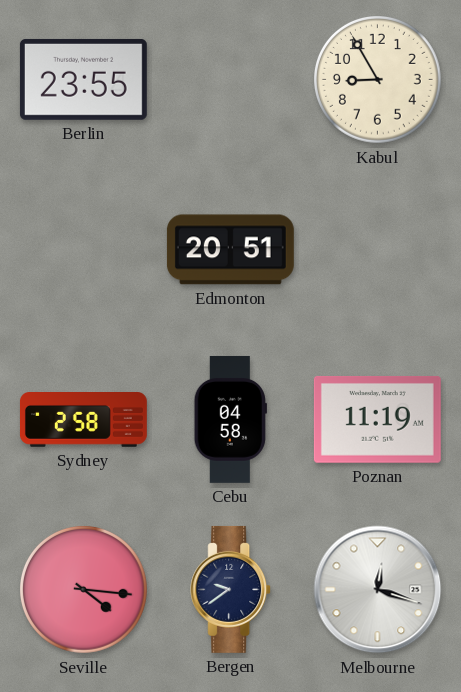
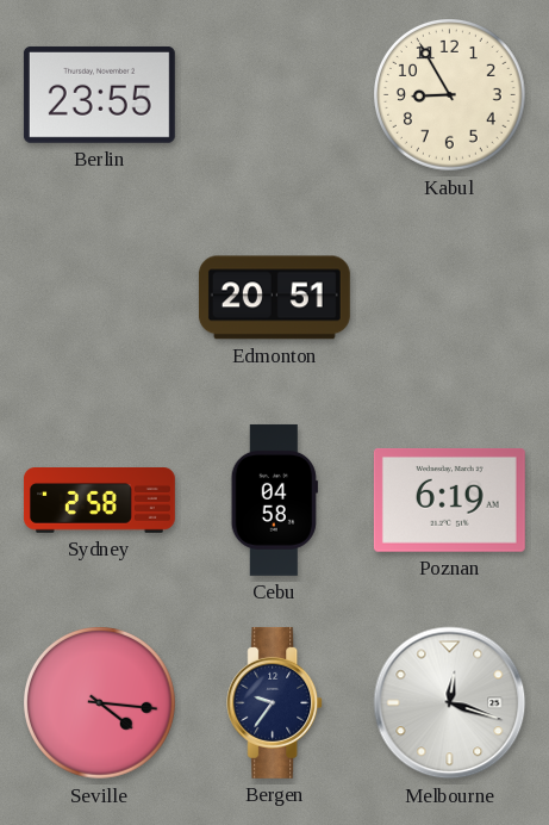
Poznan: 11:19 -> 6:19
Bergen: 9:39 -> 9:36
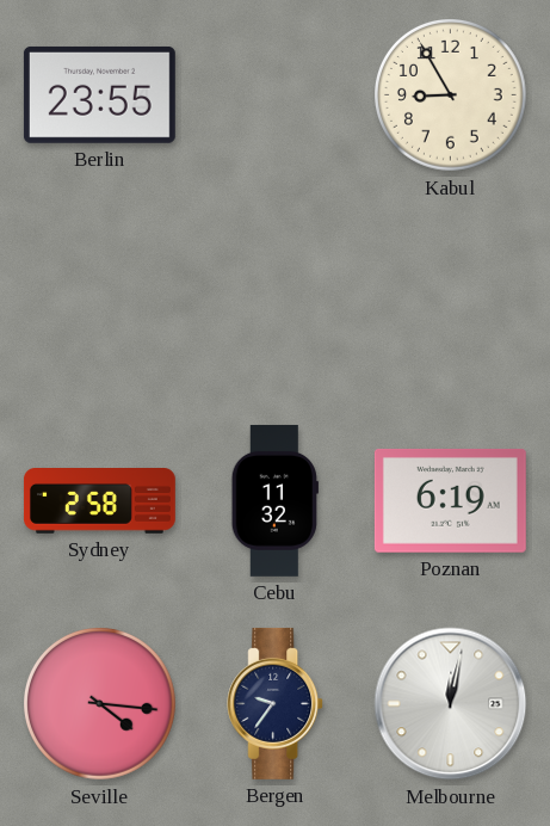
Edmonton: 20:51 -> none
Cebu: 04:58 -> 11:32
Melbourne: 12:18 -> 12:02
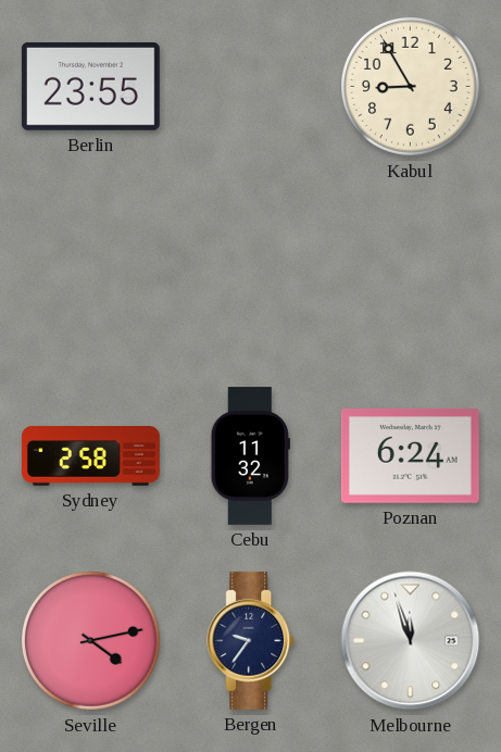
Poznan: 6:19 -> 6:24
Seville: 4:16 -> 4:13
Melbourne: 12:02 -> 11:57
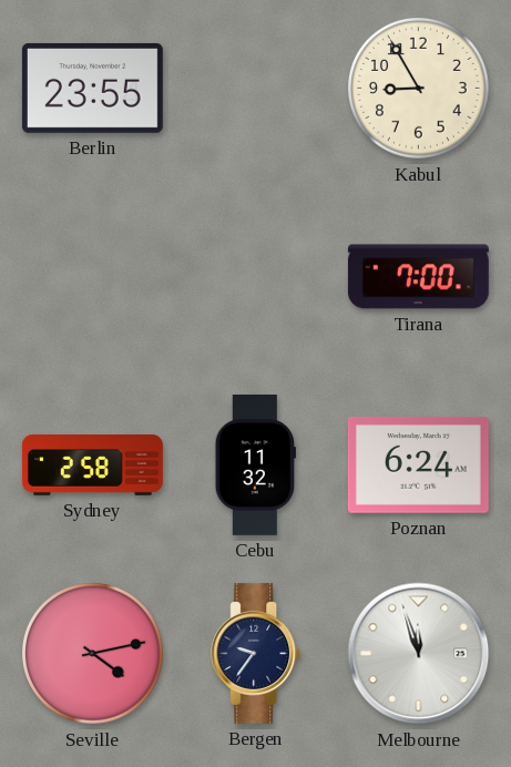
Tirana: none -> 7:00
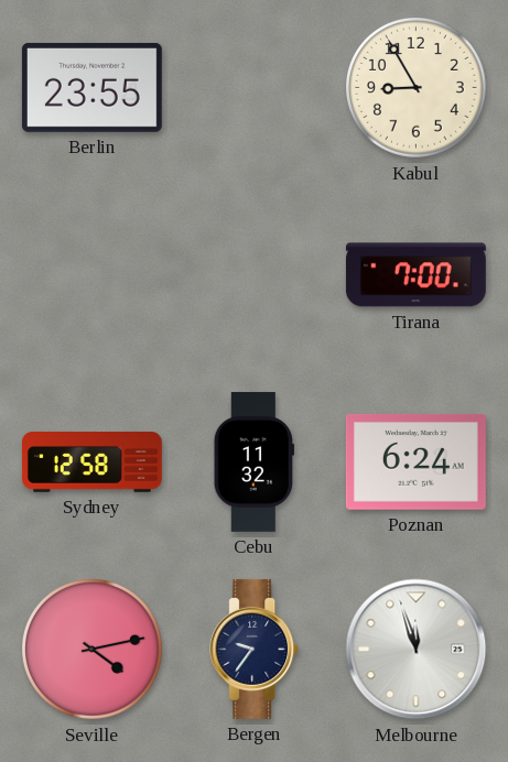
Sydney: 2:58 -> 12:58
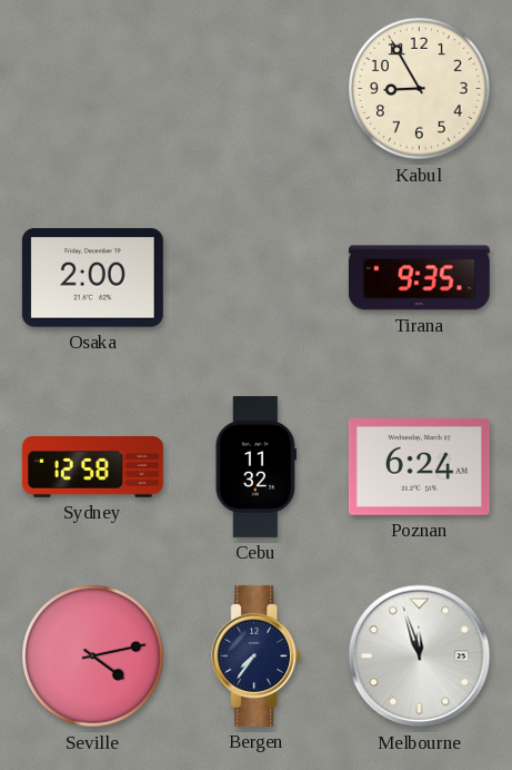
Berlin: 23:55 -> none
Osaka: none -> 2:00
Tirana: 7:00 -> 9:35
Bergen: 9:36 -> 7:36
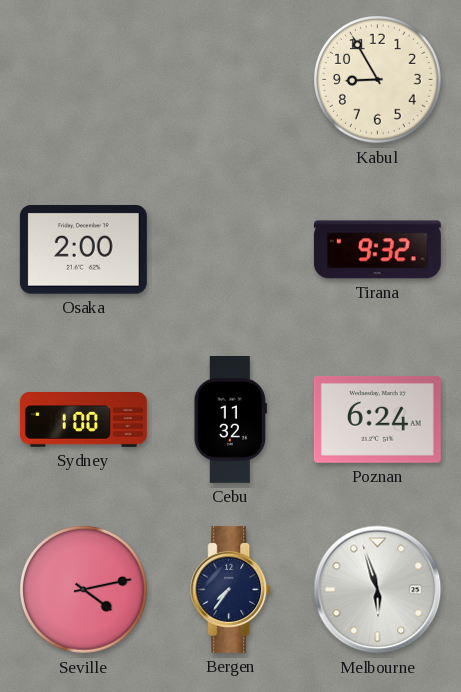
Tirana: 9:35 -> 9:32
Sydney: 12:58 -> 1:00
Melbourne: 11:57 -> 5:57
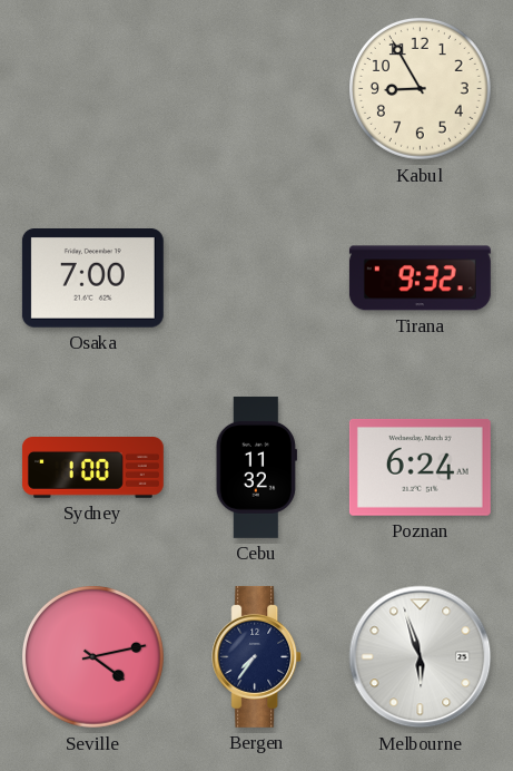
Osaka: 2:00 -> 7:00
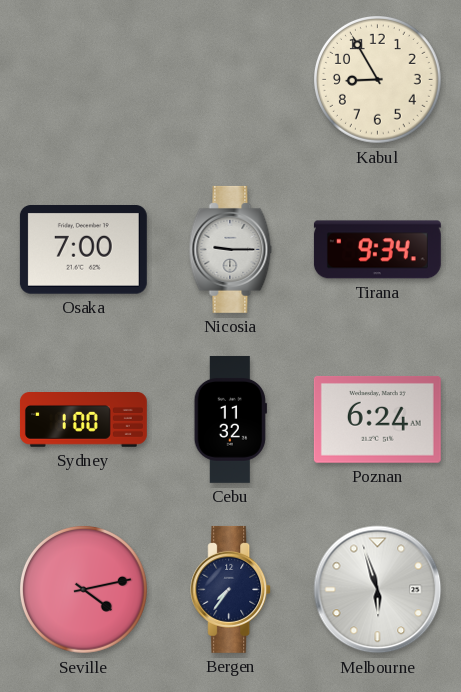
Nicosia: none -> 9:15
Tirana: 9:32 -> 9:34
